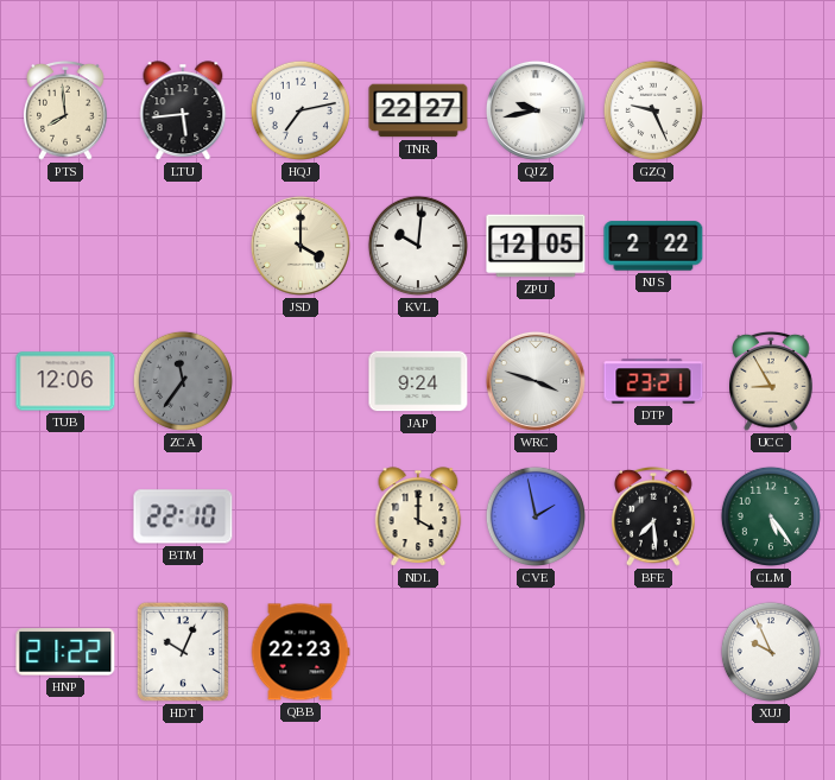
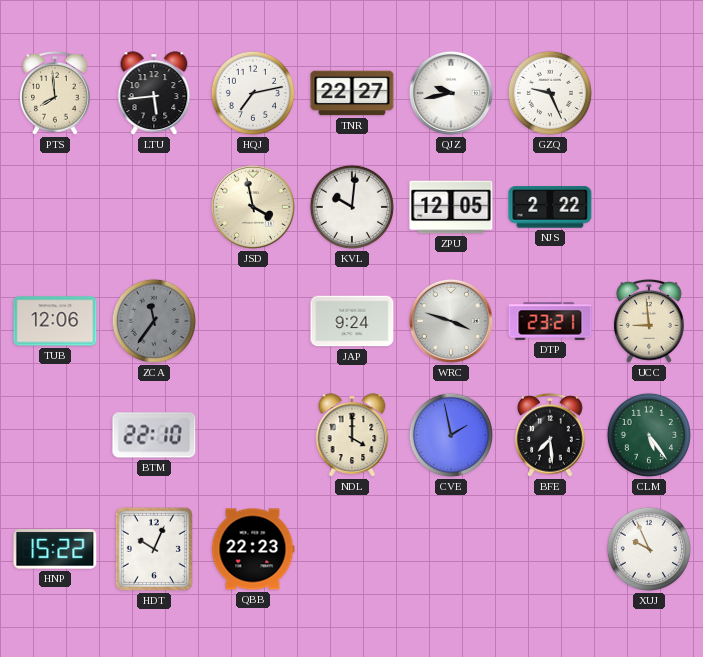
JSD: 4:00 -> 3:58
UCC: 8:55 -> 8:59
HNP: 21:22 -> 15:22
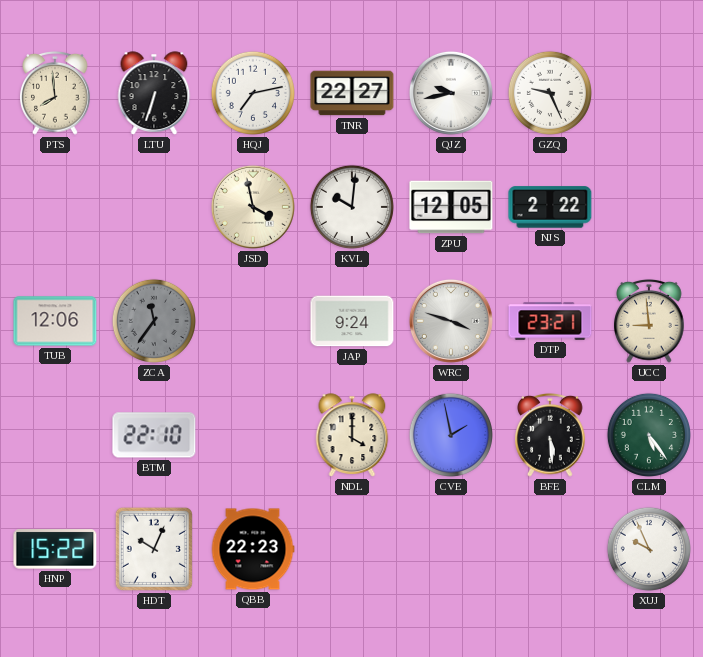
LTU: 5:44 -> 6:33
BFE: 7:29 -> 5:29
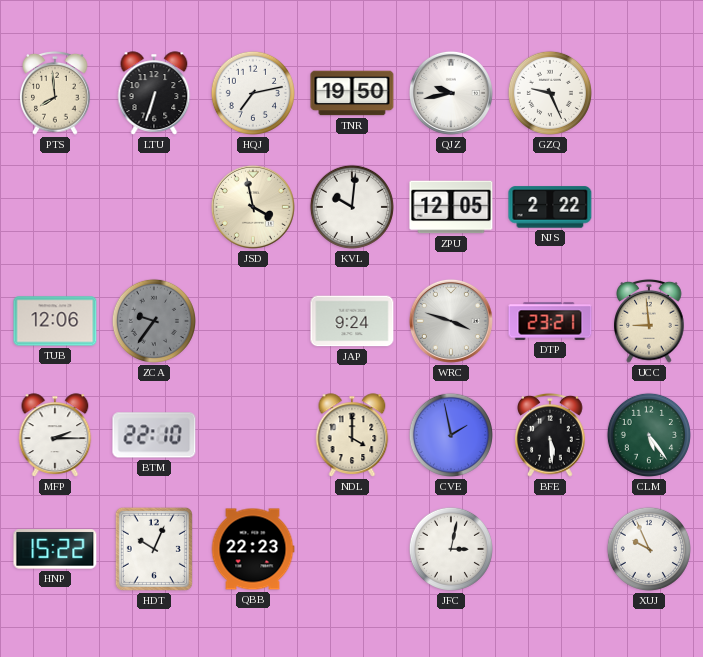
TNR: 22:27 -> 19:50
ZCA: 11:36 -> 9:36
MFP: none -> 2:15
JFC: none -> 3:02
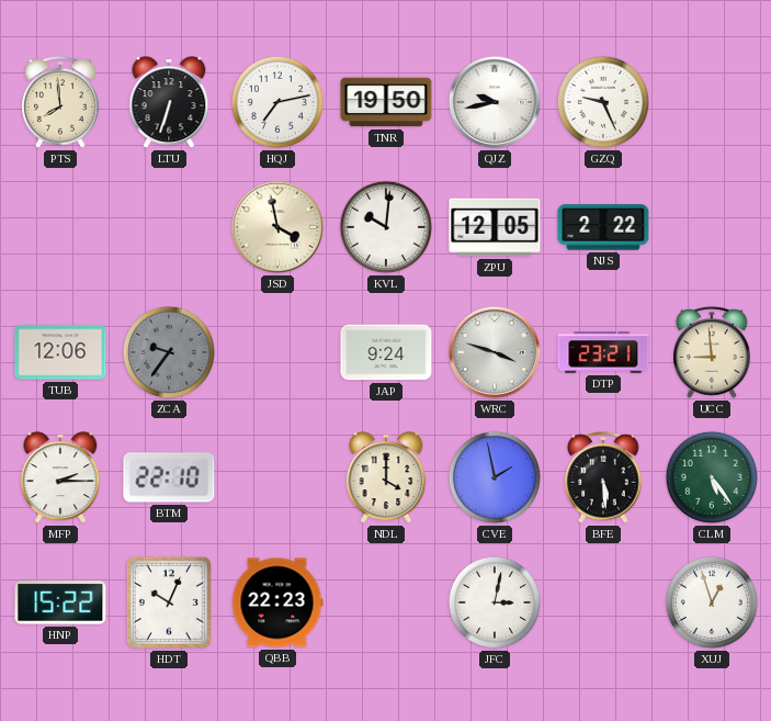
XUJ: 9:56 -> 12:57
